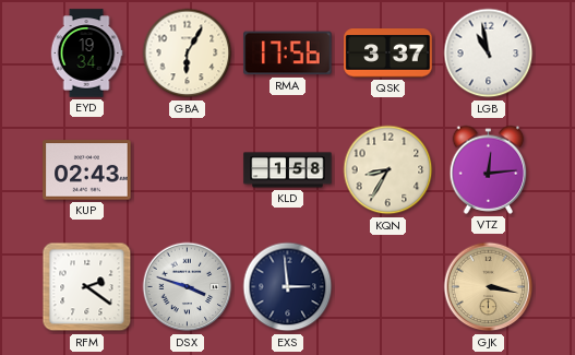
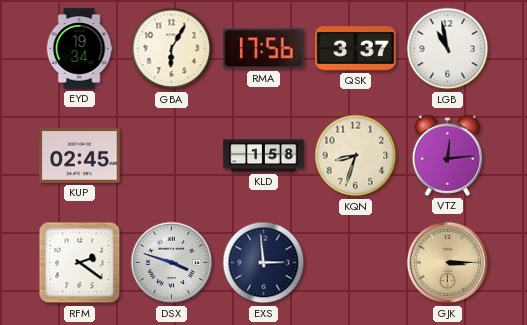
KUP: 02:43 -> 02:45
KQN: 8:35 -> 8:33
GJK: 3:17 -> 3:15
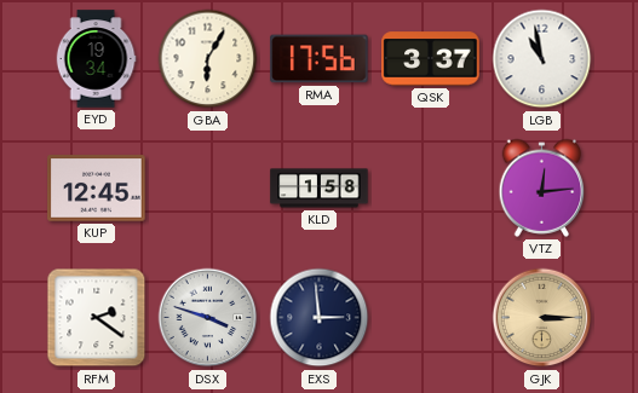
KUP: 02:45 -> 12:45
KQN: 8:33 -> none
